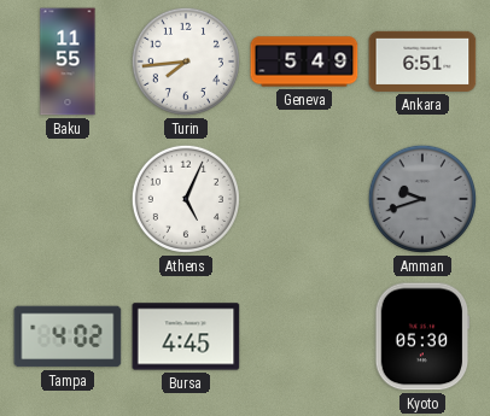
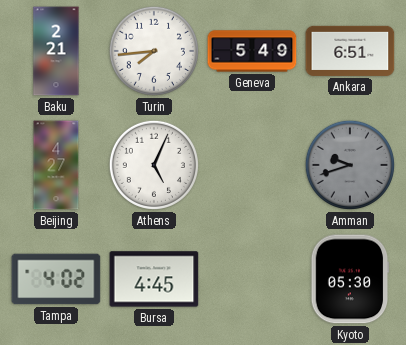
Baku: 11:55 -> 2:21
Beijing: none -> 4:27
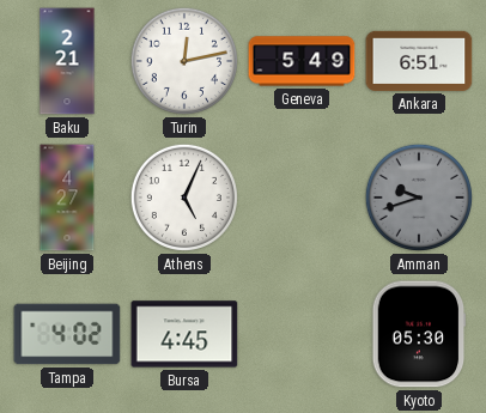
Turin: 7:44 -> 12:13
